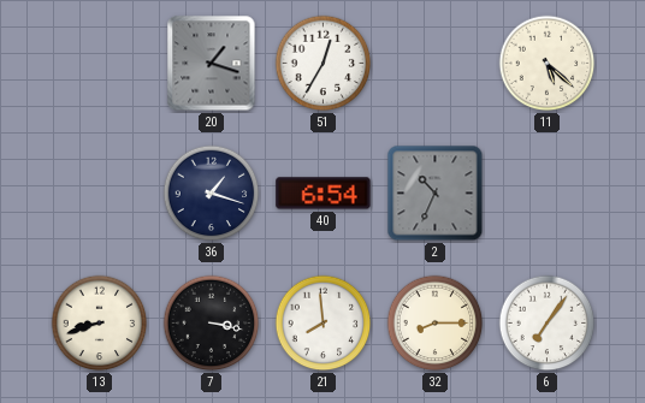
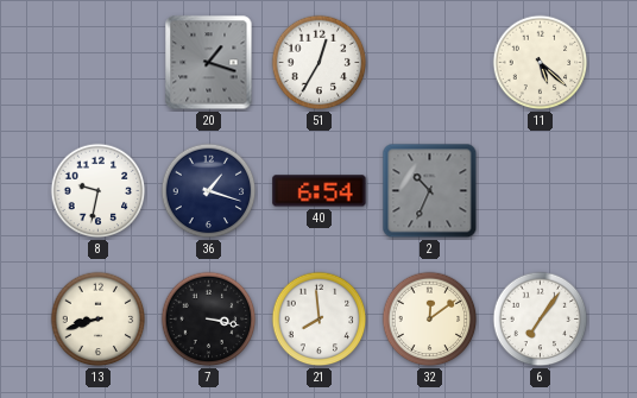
8: none -> 9:32
32: 8:15 -> 12:09
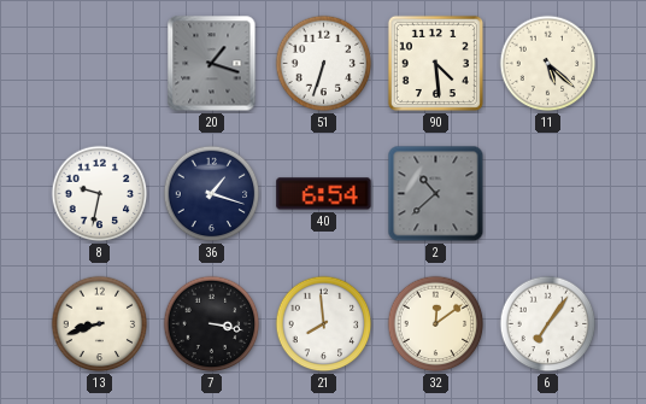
51: 12:35 -> 6:33
90: none -> 4:29
2: 10:34 -> 10:38
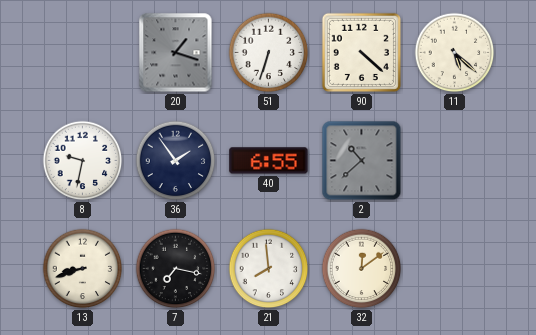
90: 4:29 -> 4:22
36: 1:18 -> 1:54
40: 6:54 -> 6:55
7: 3:17 -> 7:17
6: 7:06 -> none
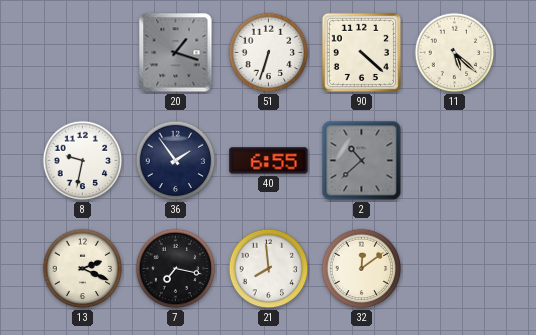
13: 8:42 -> 2:19
